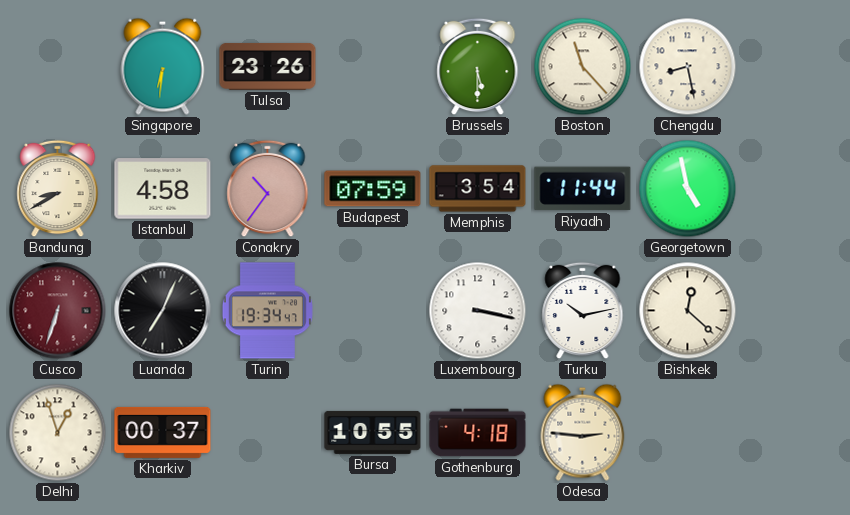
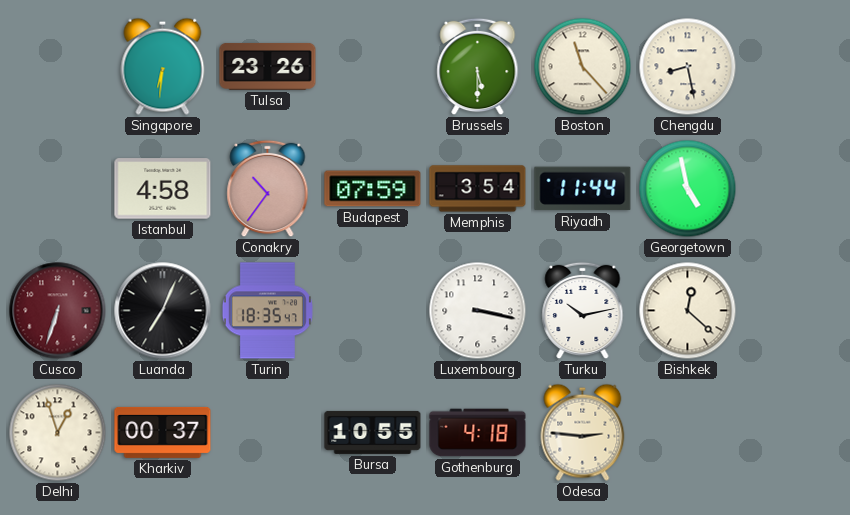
Bandung: 8:40 -> none
Turin: 19:34 -> 18:35
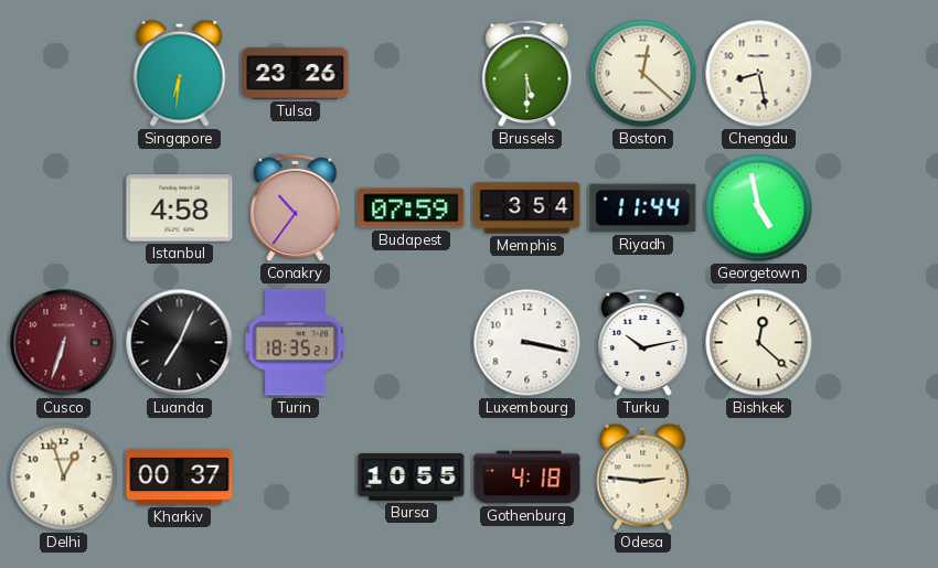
Boston: 11:23 -> 12:22
Turin: 18:35:47 -> 18:35:21
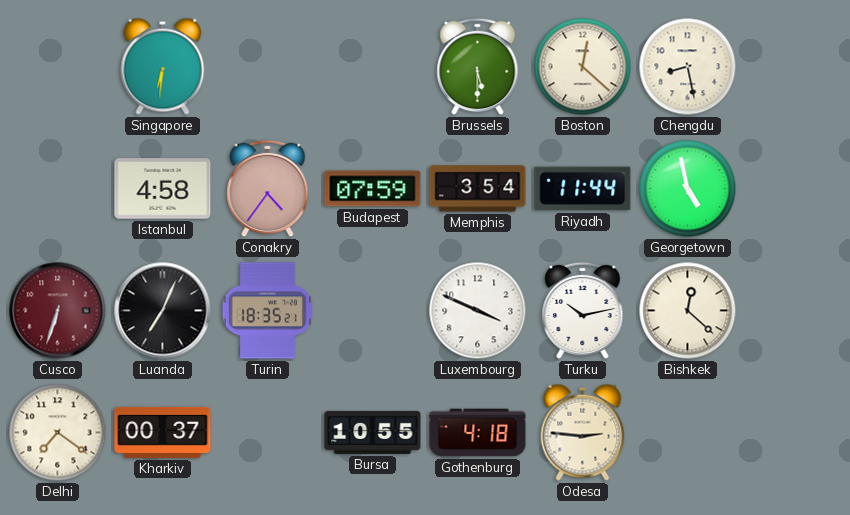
Tulsa: 23:26 -> none
Conakry: 10:36 -> 4:36
Luxembourg: 3:17 -> 3:49
Delhi: 12:57 -> 7:21
